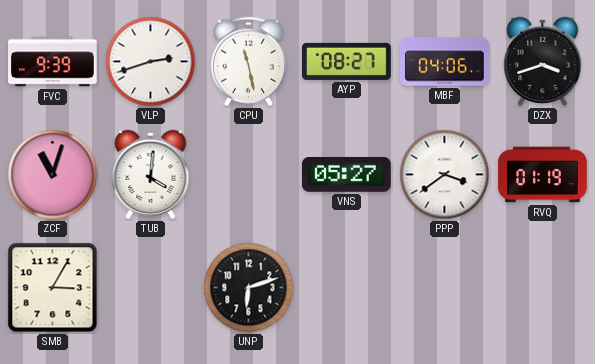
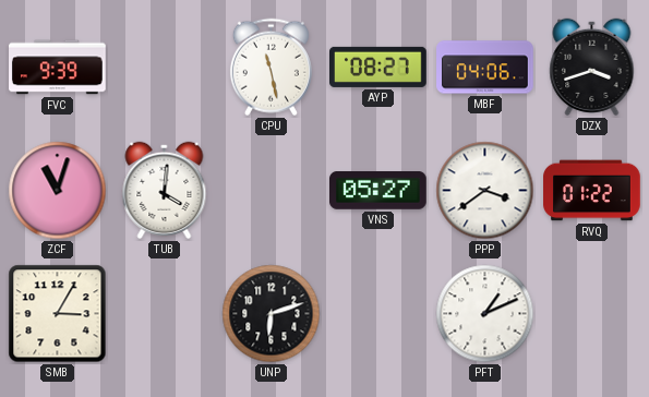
VLP: 2:42 -> none
RVQ: 01:19 -> 01:22
PFT: none -> 1:11
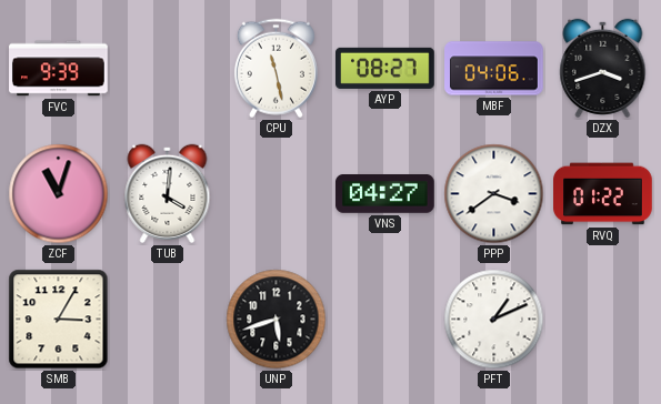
VNS: 05:27 -> 04:27
UNP: 6:12 -> 5:42
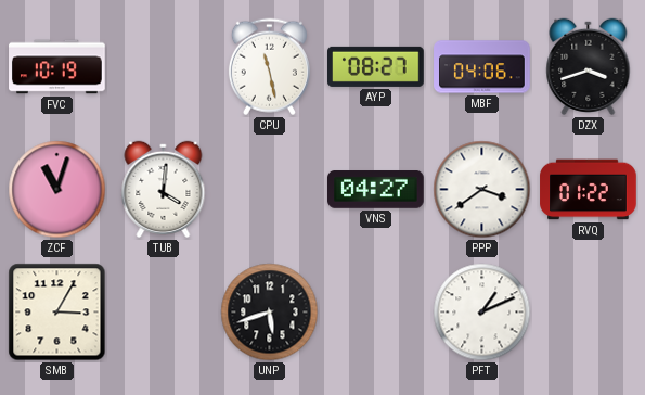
FVC: 9:39 -> 10:19
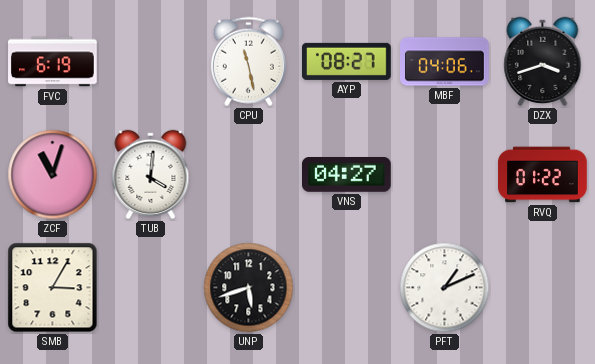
FVC: 10:19 -> 6:19
PPP: 3:39 -> none
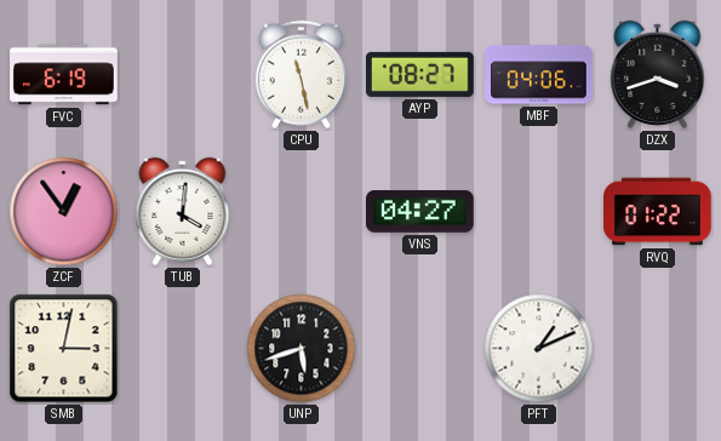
ZCF: 11:03 -> 12:54
SMB: 3:05 -> 3:02
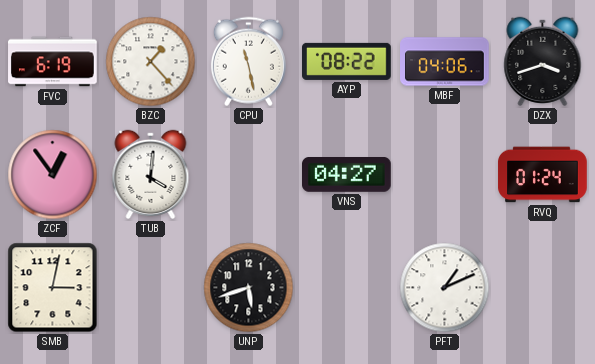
BZC: none -> 1:23
AYP: 08:27 -> 08:22
RVQ: 01:22 -> 01:24
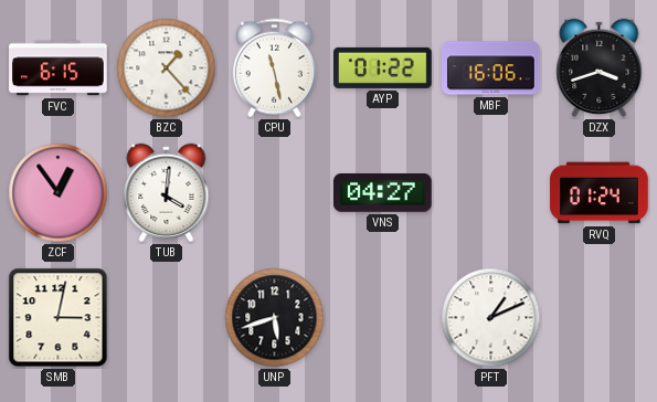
FVC: 6:19 -> 6:15
AYP: 08:22 -> 01:22
MBF: 04:06 -> 16:06
